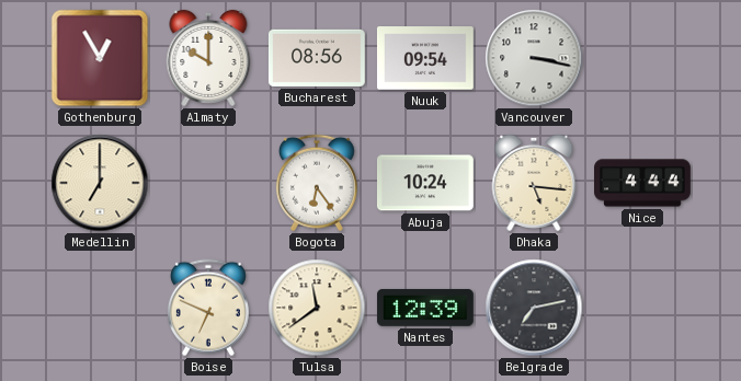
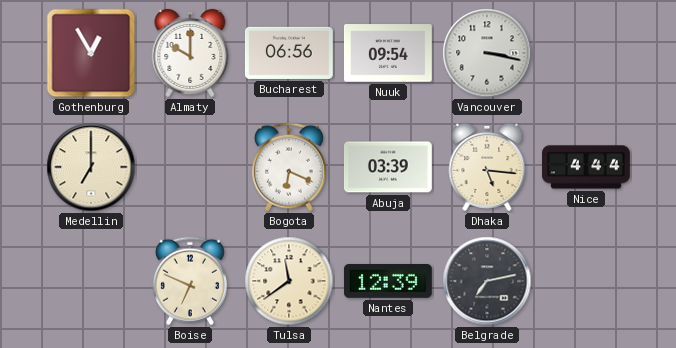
Bucharest: 08:56 -> 06:56
Bogota: 6:24 -> 6:19
Abuja: 10:24 -> 03:39
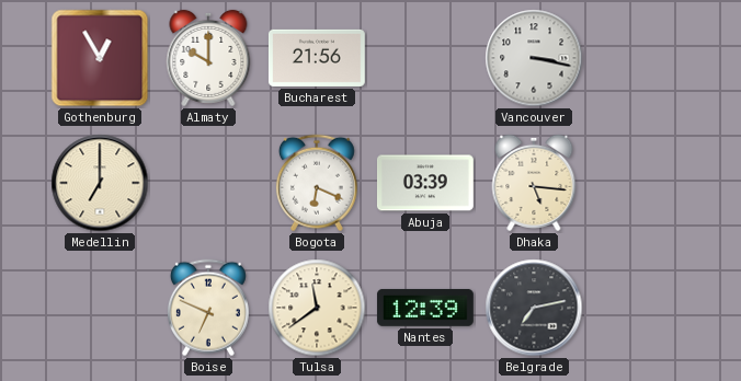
Bucharest: 06:56 -> 21:56
Nuuk: 09:54 -> none
Nice: 4:44 -> none
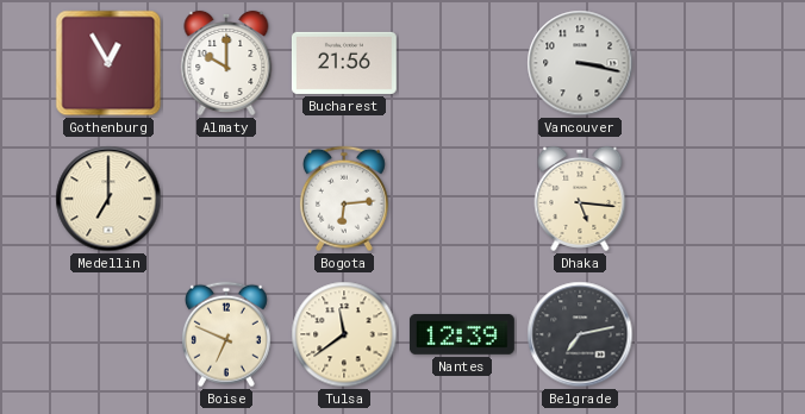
Bogota: 6:19 -> 6:14
Abuja: 03:39 -> none
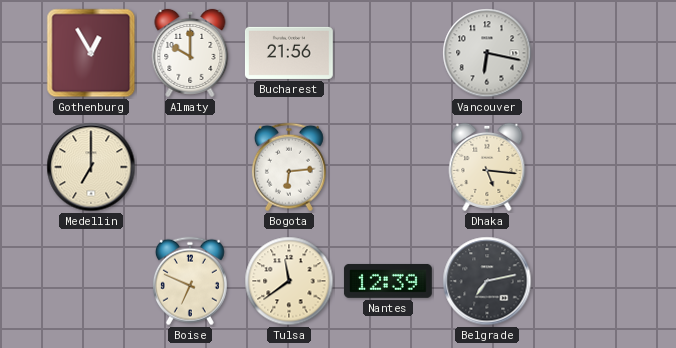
Vancouver: 3:17 -> 6:17
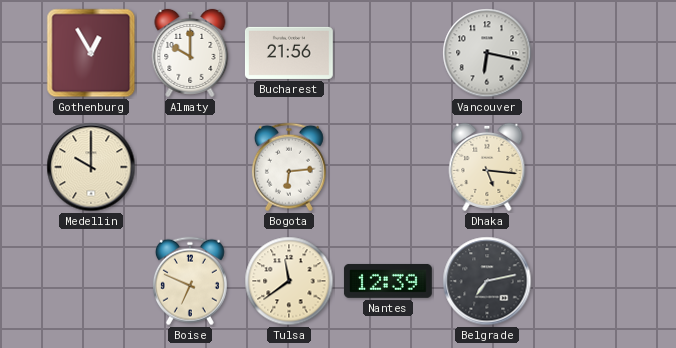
Medellin: 7:00 -> 10:00
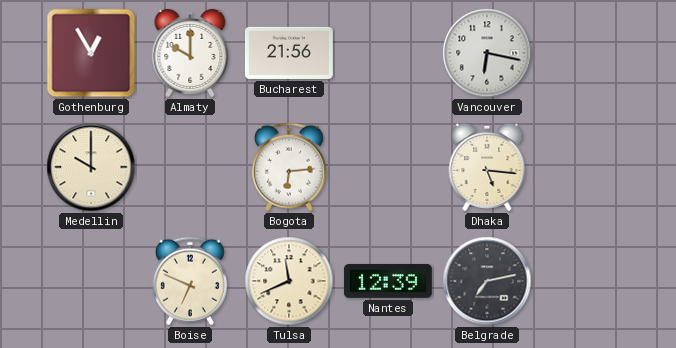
Tulsa: 11:39 -> 11:41
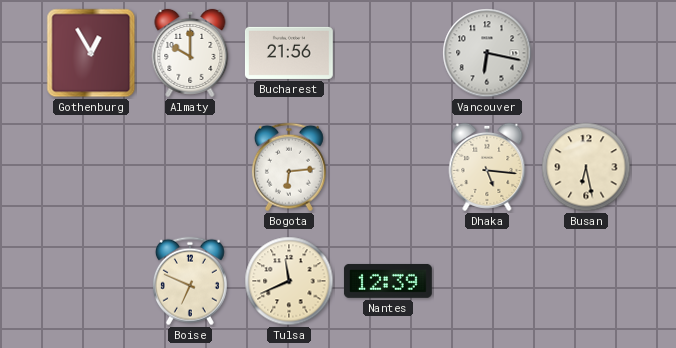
Medellin: 10:00 -> none
Busan: none -> 6:28
Belgrade: 7:13 -> none
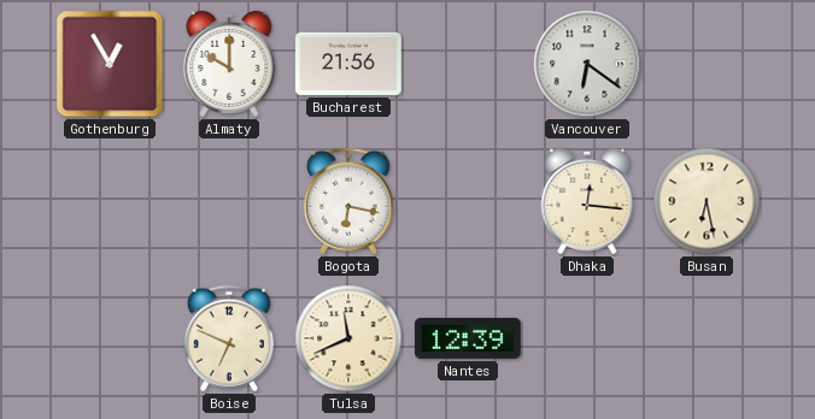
Vancouver: 6:17 -> 6:21
Bogota: 6:14 -> 6:17
Dhaka: 5:16 -> 12:16
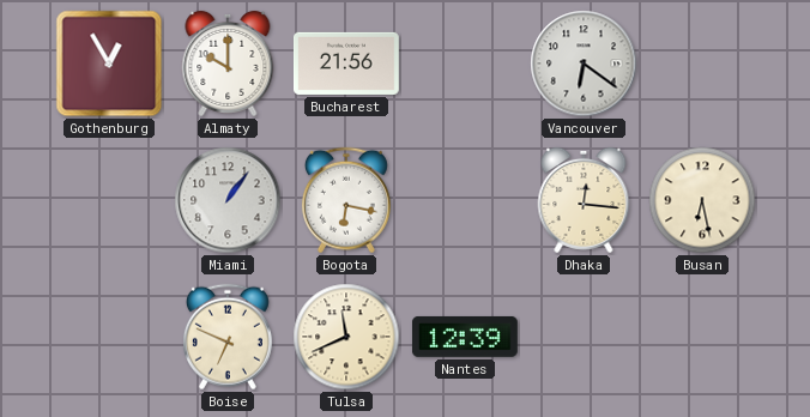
Miami: none -> 1:06
